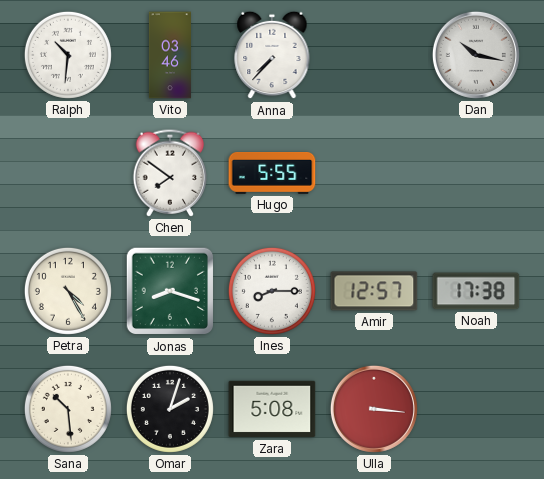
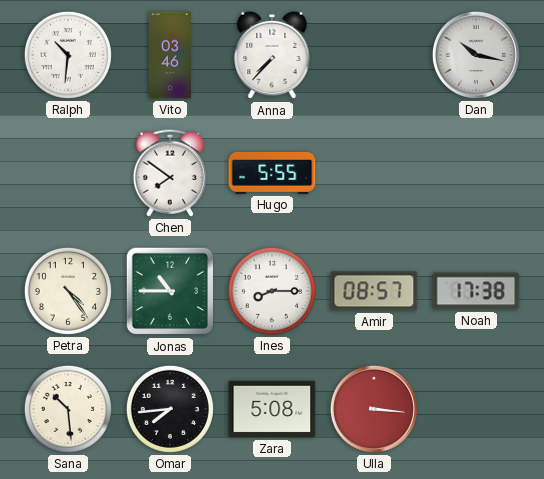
Petra: 4:25 -> 4:24
Jonas: 8:18 -> 10:45
Amir: 12:57 -> 08:57
Omar: 2:03 -> 7:44
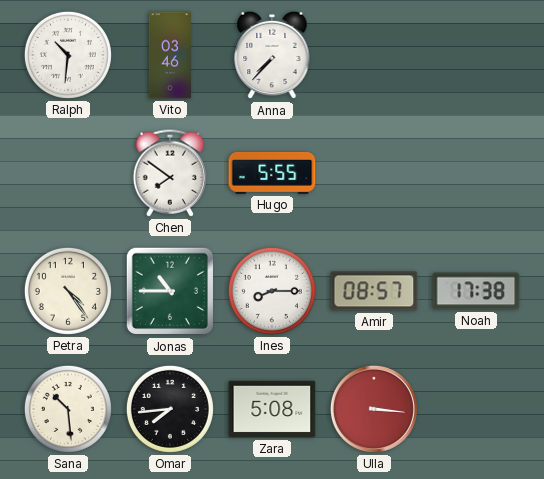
Dan: 10:17 -> none
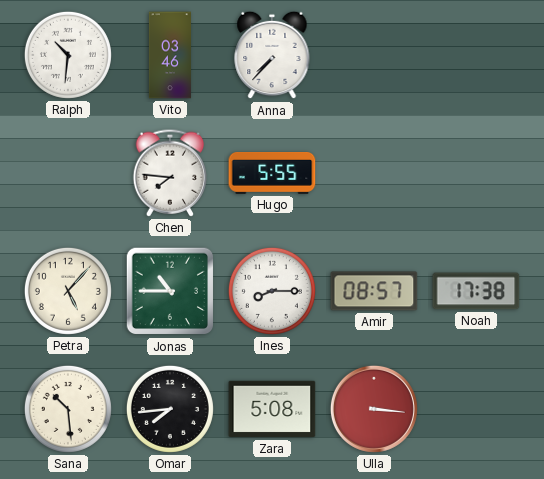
Chen: 7:51 -> 7:46
Petra: 4:24 -> 5:07
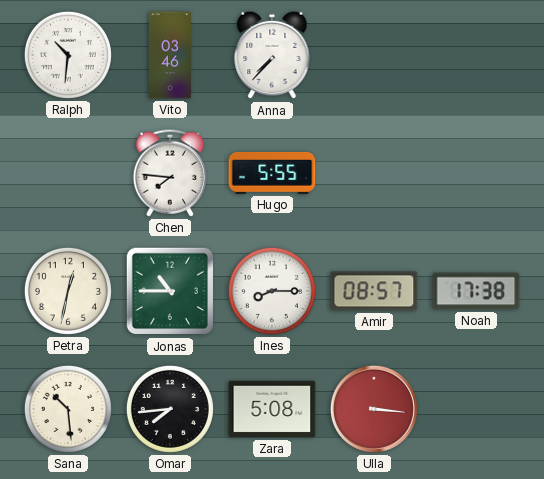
Petra: 5:07 -> 12:32
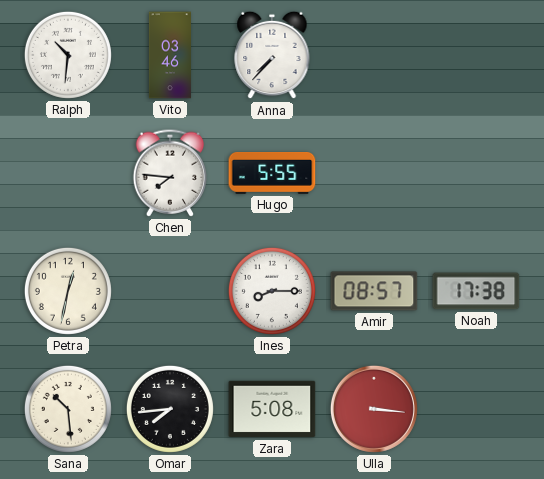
Jonas: 10:45 -> none
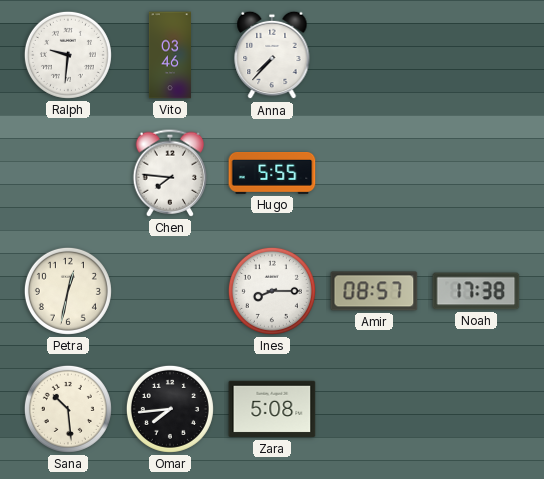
Ralph: 10:31 -> 9:31
Ulla: 3:16 -> none
